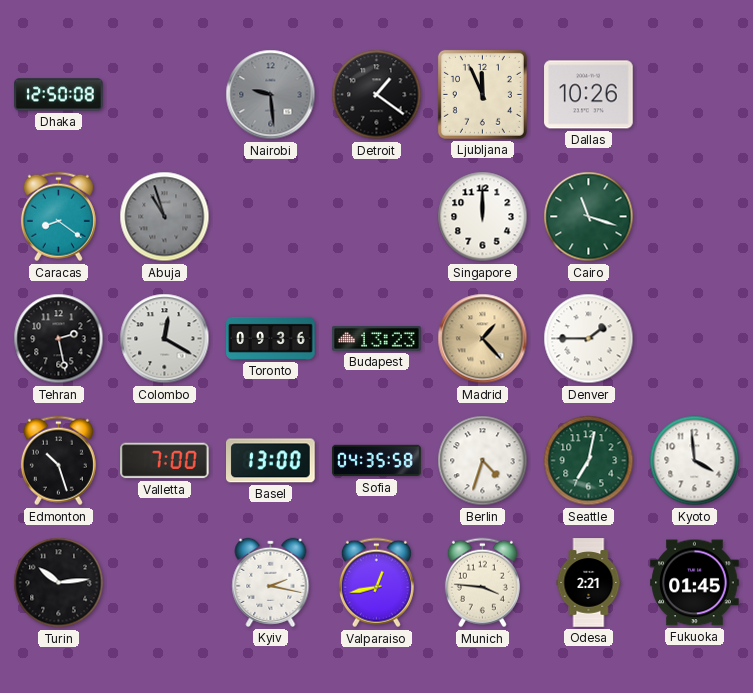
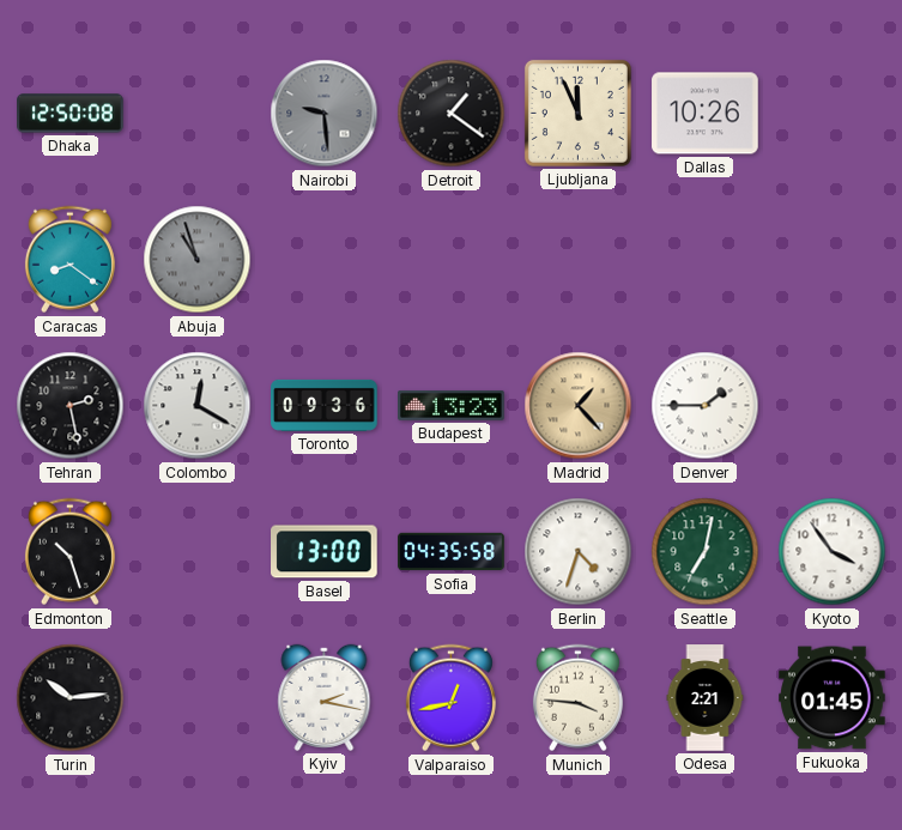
Singapore: 12:00 -> none
Cairo: 11:18 -> none
Valletta: 7:00 -> none
Kyoto: 3:59 -> 3:54
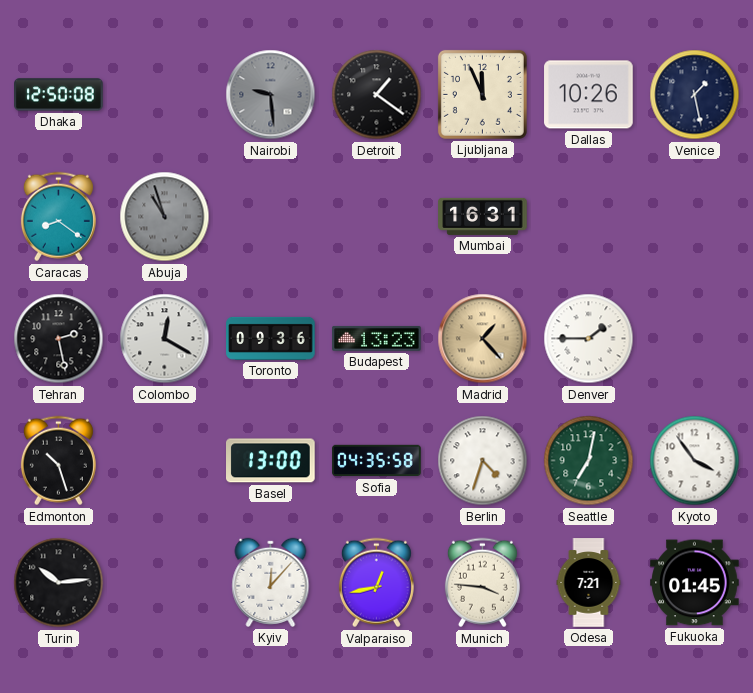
Venice: none -> 1:28
Mumbai: none -> 16:31
Kyiv: 2:17 -> 12:07
Odesa: 2:21 -> 7:21
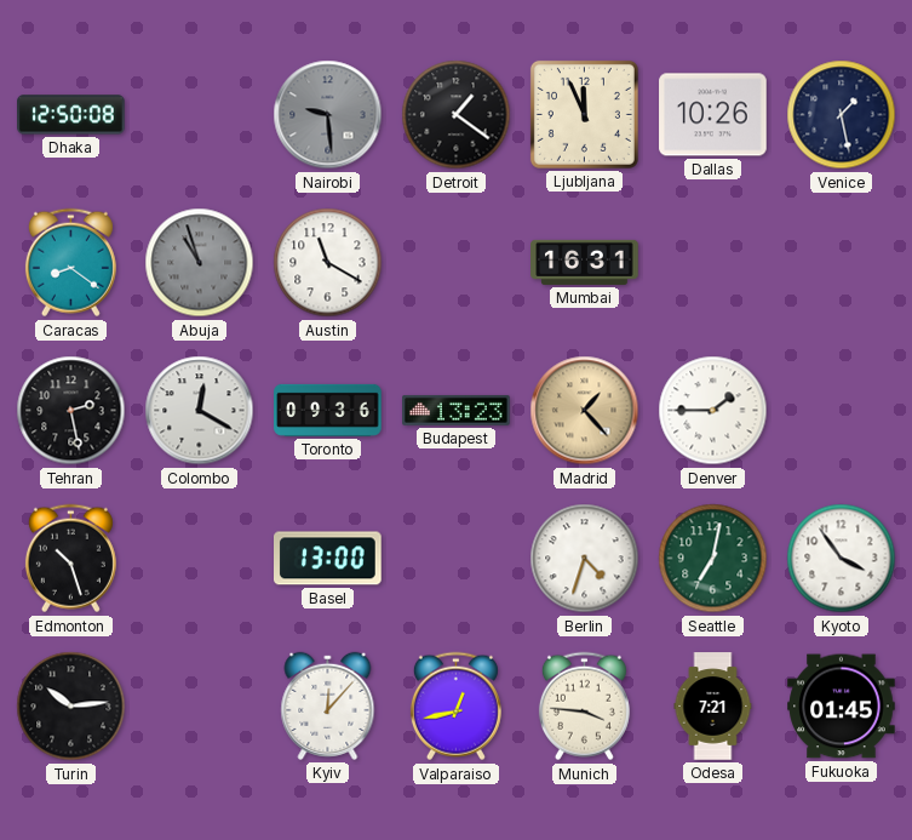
Austin: none -> 11:20
Sofia: 04:35 -> none
